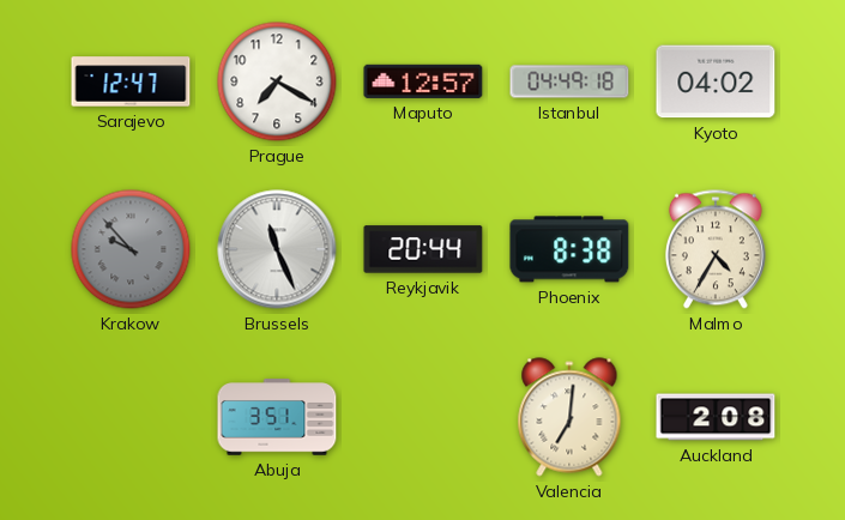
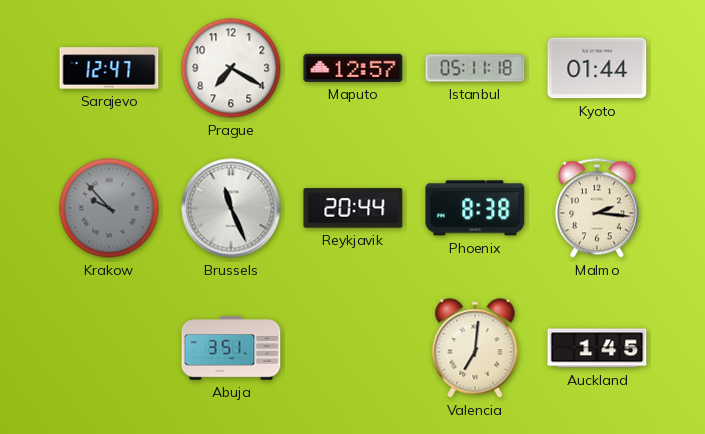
Istanbul: 04:49 -> 05:11
Kyoto: 04:02 -> 01:44
Malmo: 4:35 -> 2:16
Auckland: 2:08 -> 1:45
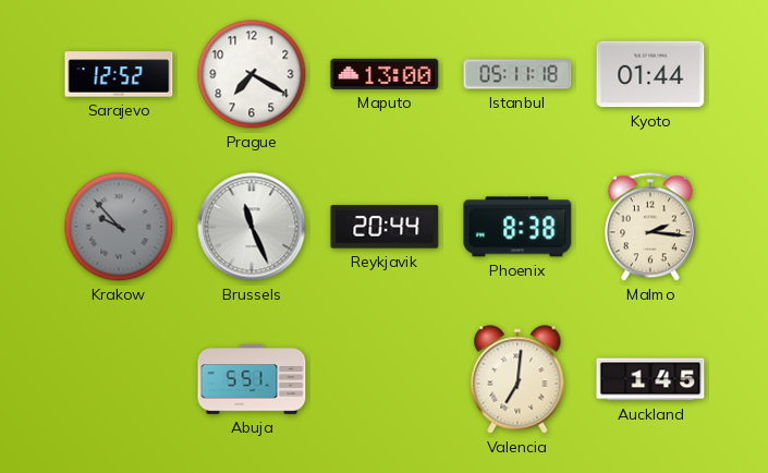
Sarajevo: 12:47 -> 12:52
Maputo: 12:57 -> 13:00
Abuja: 3:51 -> 5:51
